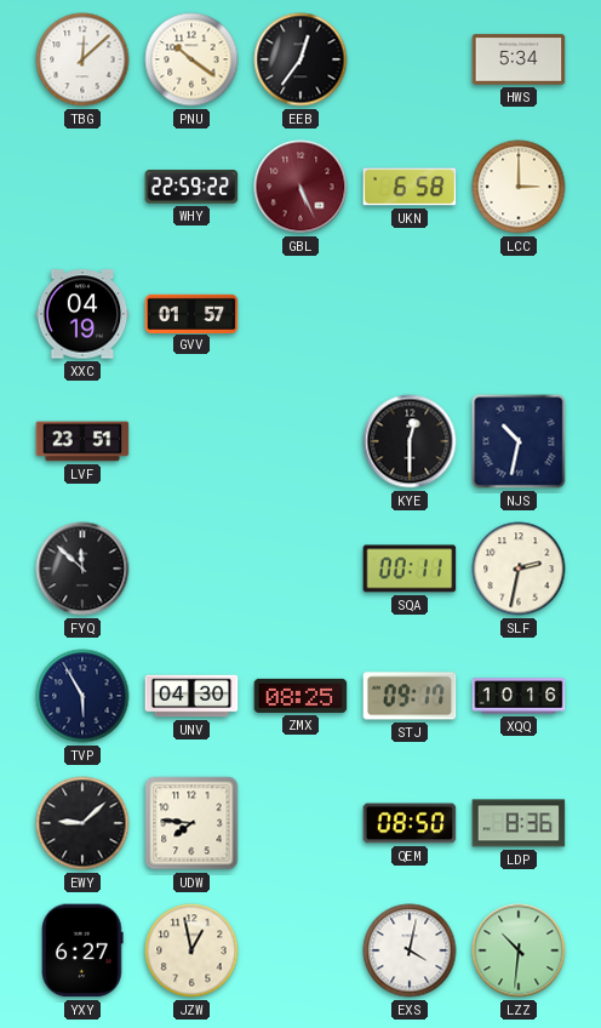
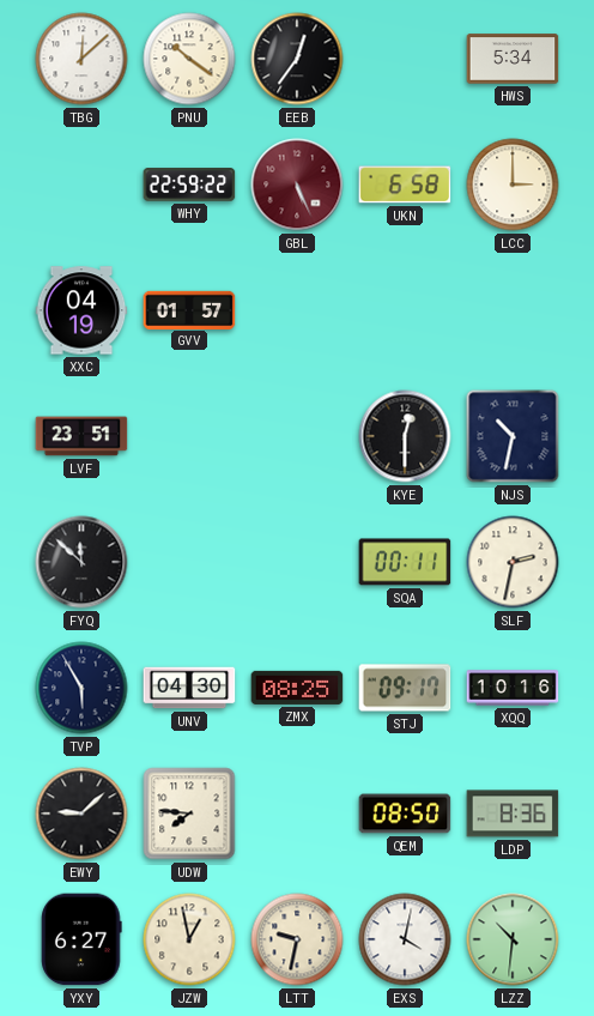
LTT: none -> 9:32
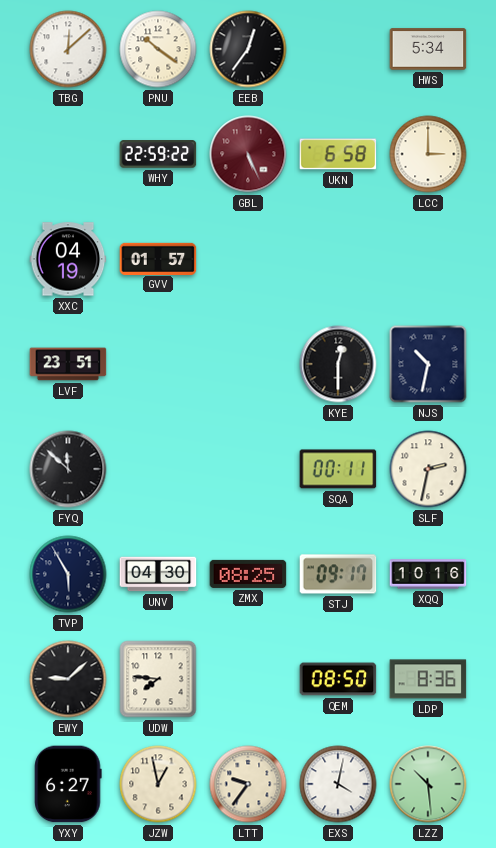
LTT: 9:32 -> 9:36
LZZ: 10:31 -> 10:29
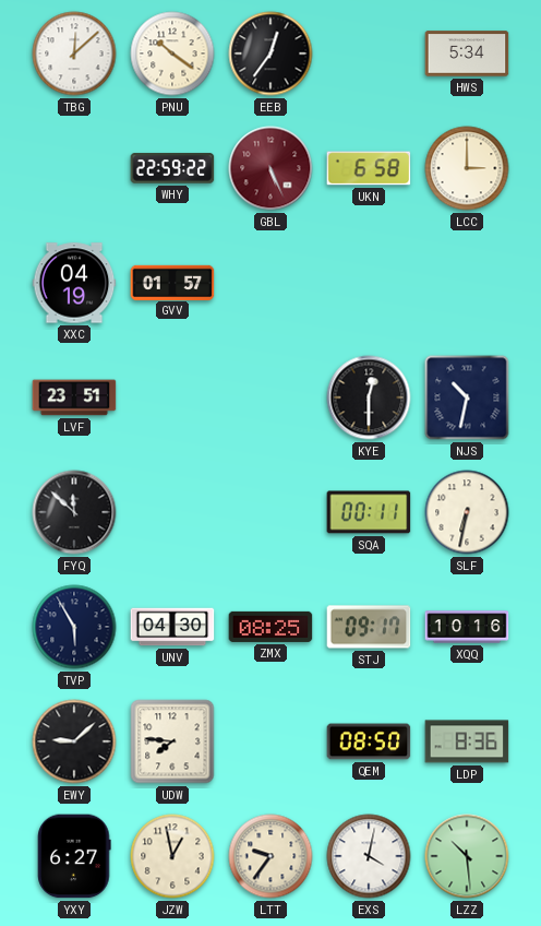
SLF: 2:32 -> 6:32
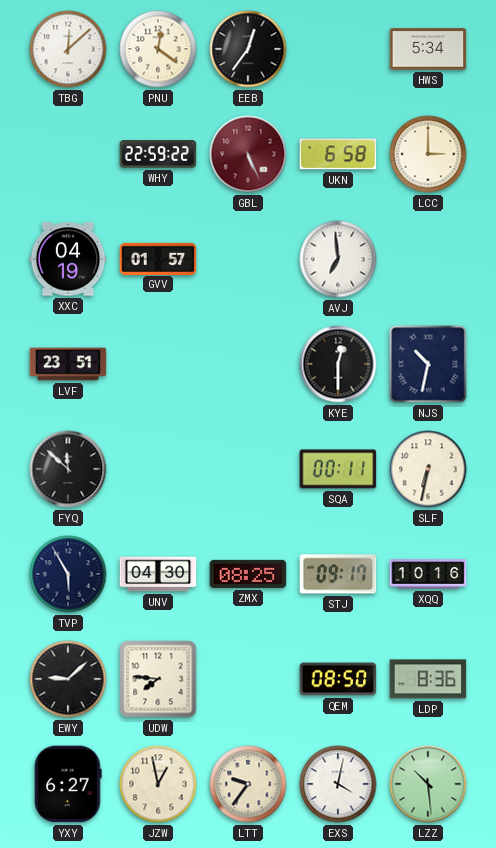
PNU: 10:21 -> 12:21
AVJ: none -> 6:59
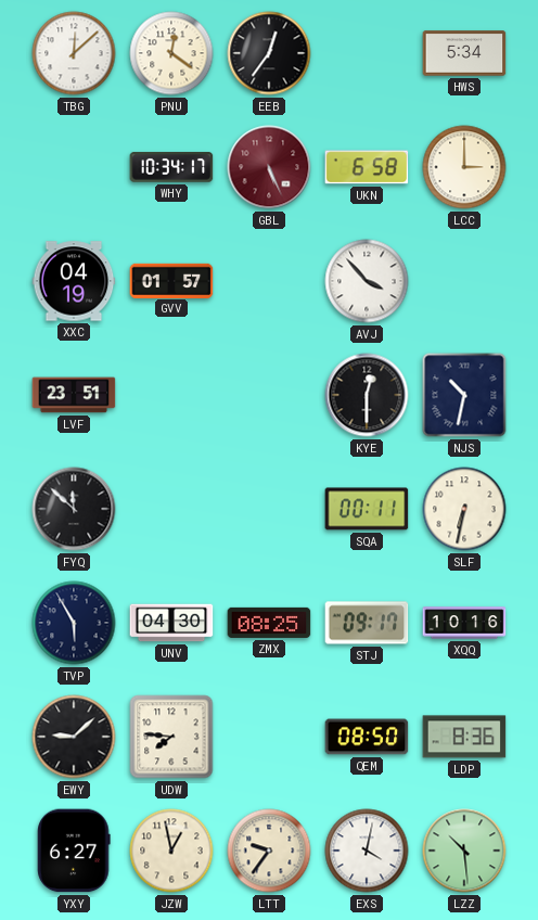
WHY: 22:59 -> 10:34
AVJ: 6:59 -> 3:53
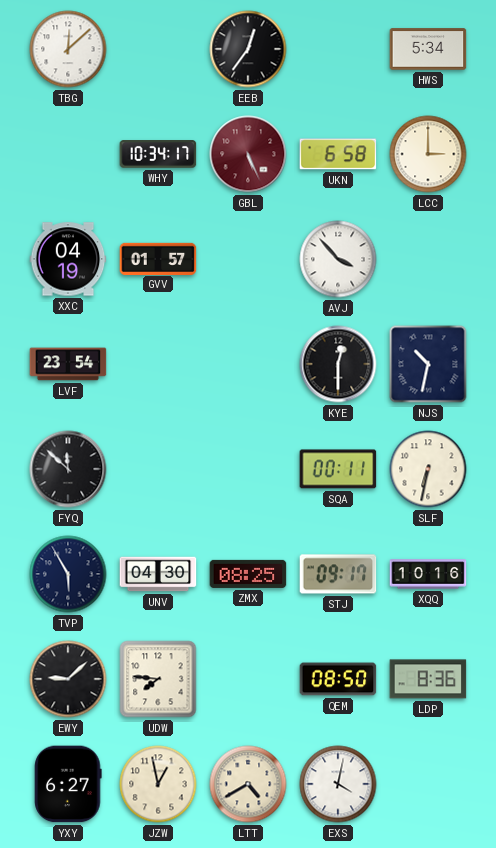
PNU: 12:21 -> none
LVF: 23:51 -> 23:54
LTT: 9:36 -> 4:40
LZZ: 10:29 -> none
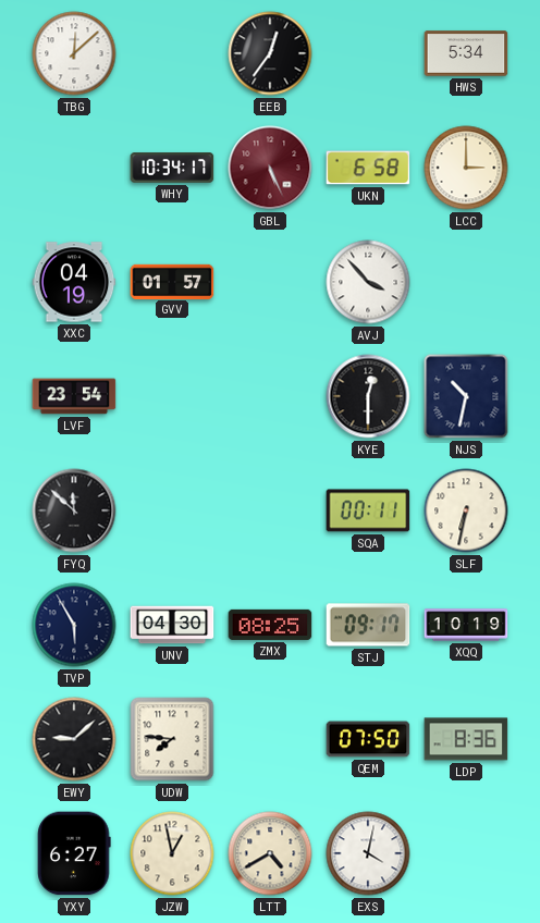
XQQ: 10:16 -> 10:19
QEM: 08:50 -> 07:50
